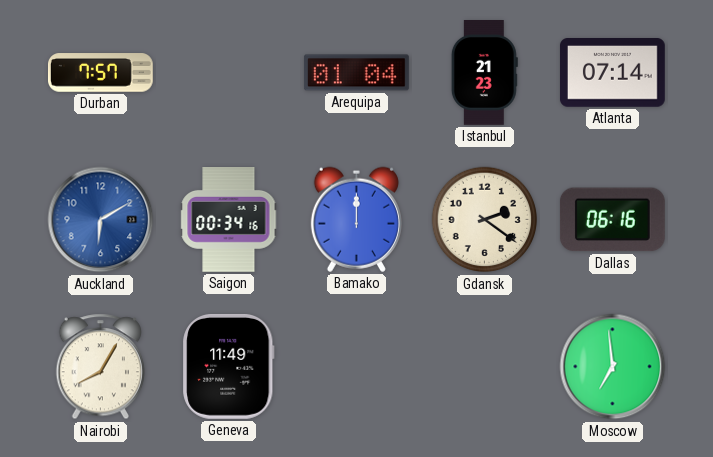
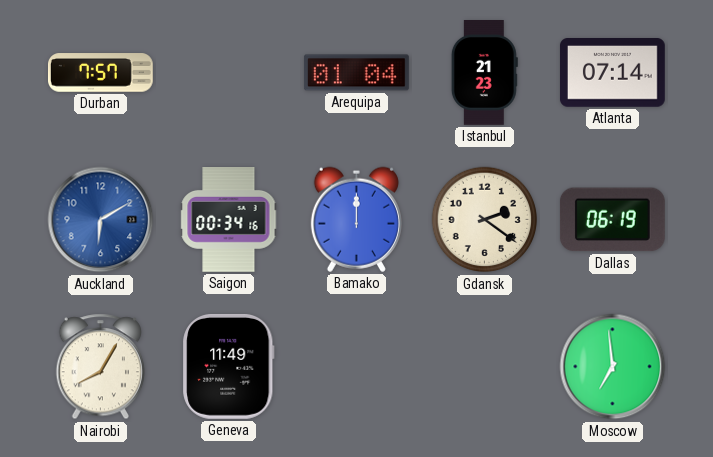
Dallas: 06:16 -> 06:19
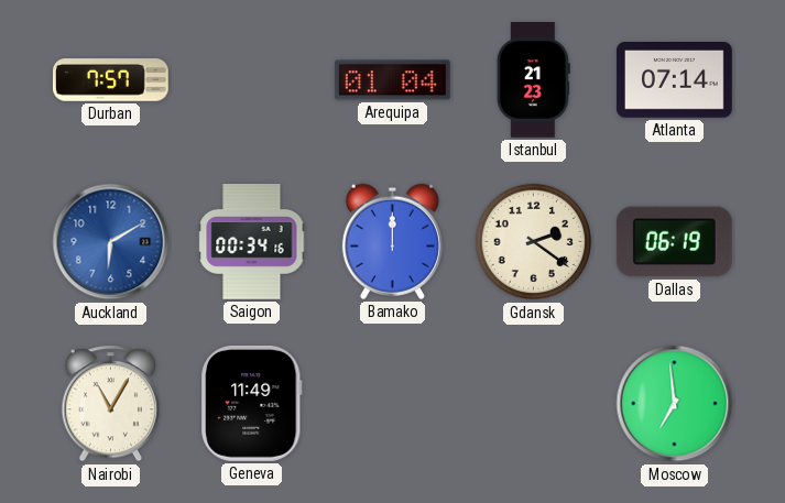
Nairobi: 8:05 -> 11:05
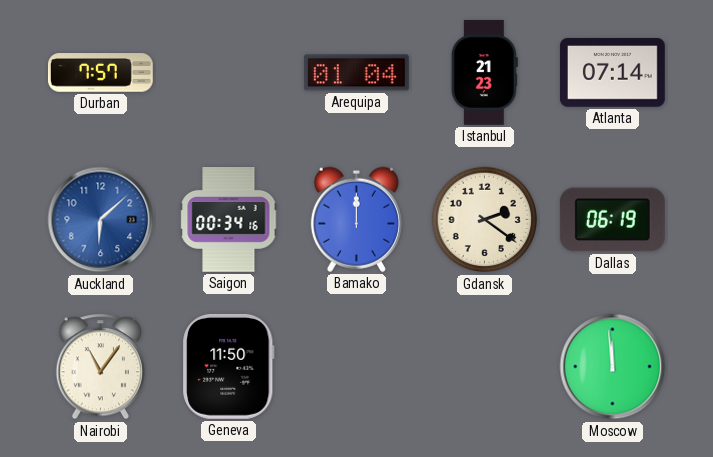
Auckland: 6:10 -> 6:08
Nairobi: 11:05 -> 11:06
Geneva: 11:49 -> 11:50
Moscow: 6:59 -> 11:59
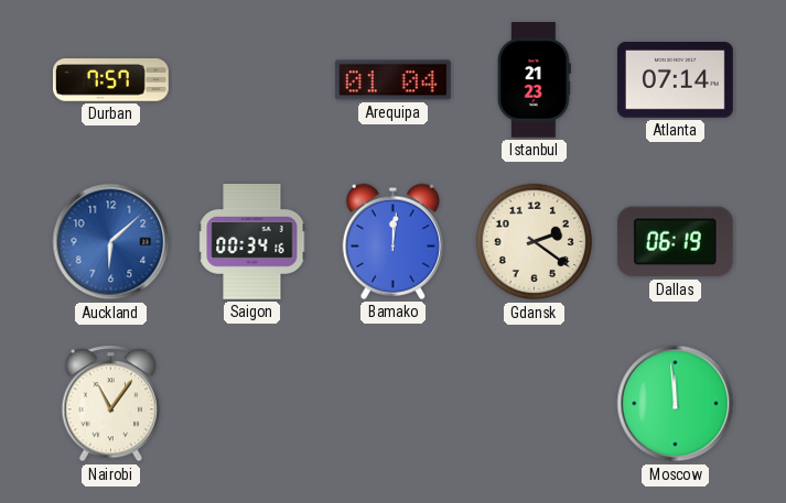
Bamako: 12:00 -> 12:01
Geneva: 11:50 -> none
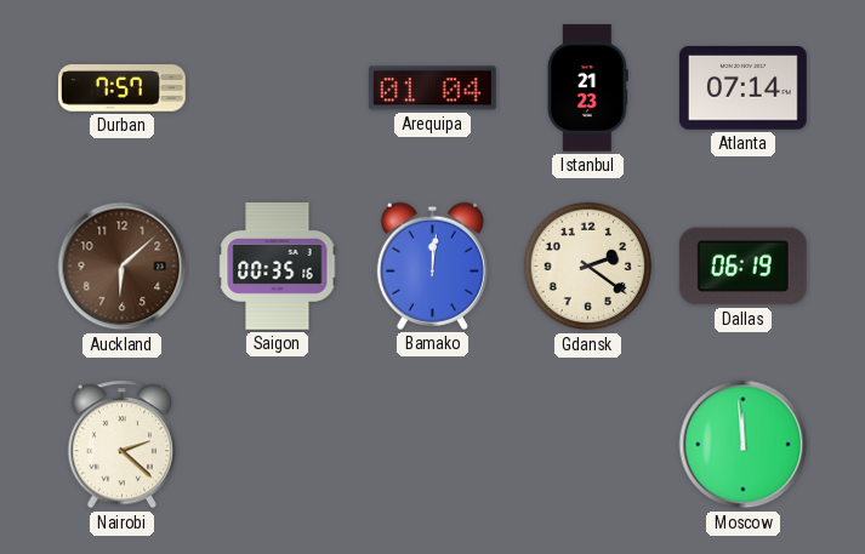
Auckland dial: blue -> brown
Saigon: 00:34 -> 00:35
Nairobi: 11:06 -> 2:22
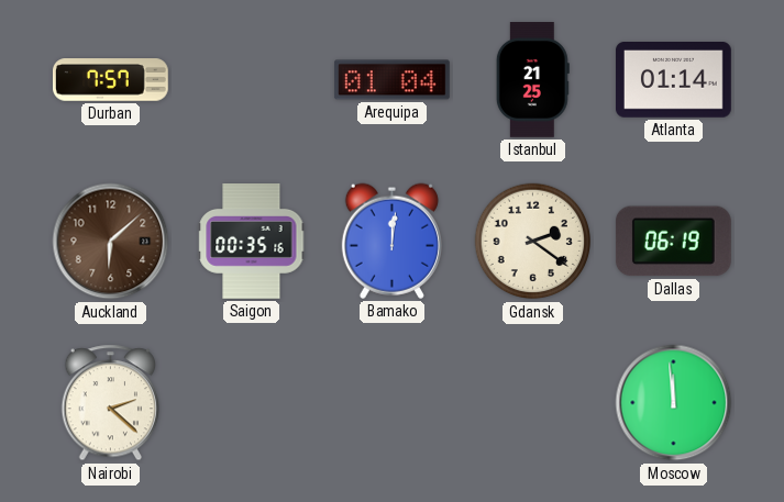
Istanbul: 21:23 -> 21:25
Atlanta: 07:14 -> 01:14
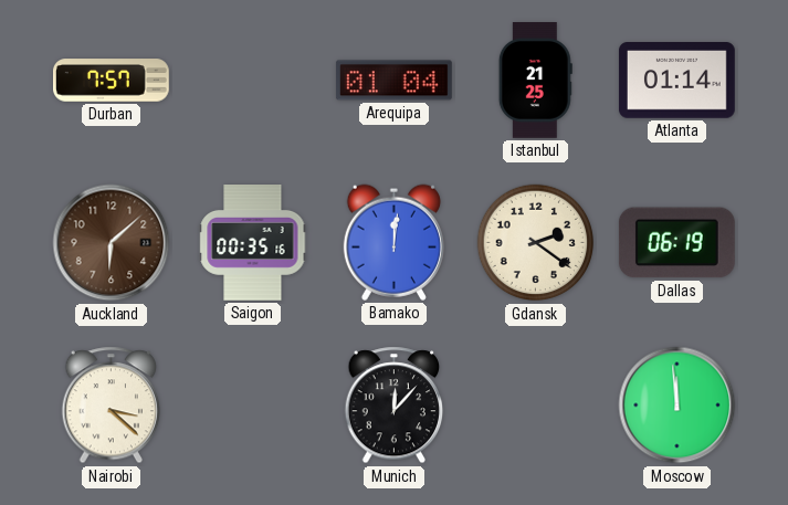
Nairobi: 2:22 -> 3:22
Munich: none -> 12:07
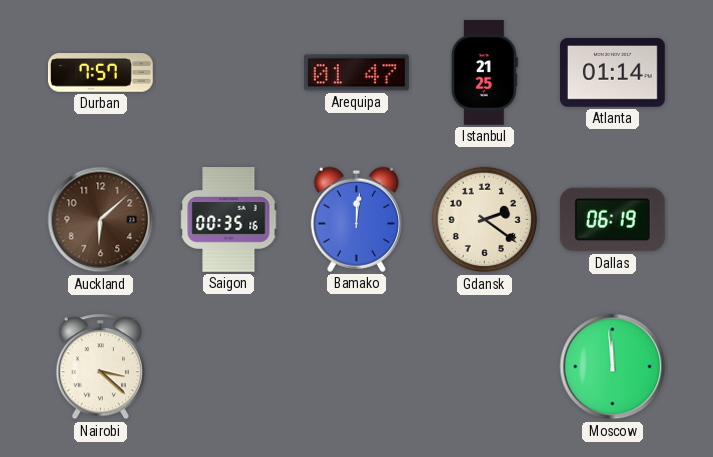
Arequipa: 01:04 -> 01:47
Munich: 12:07 -> none
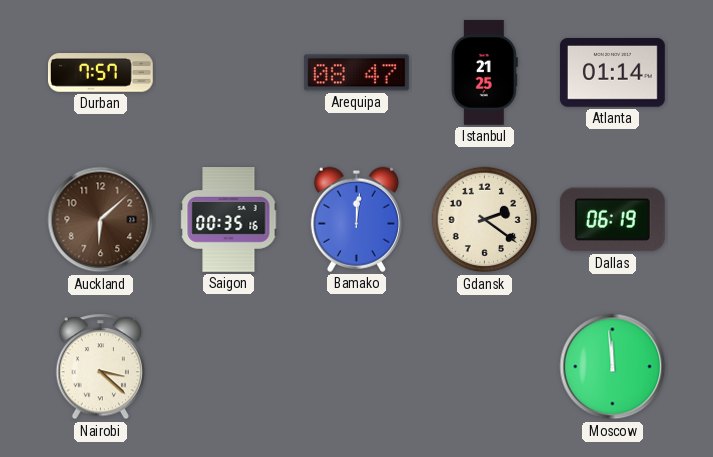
Arequipa: 01:47 -> 08:47
